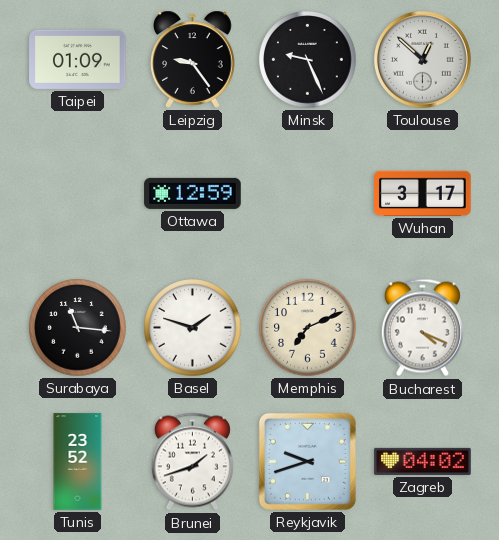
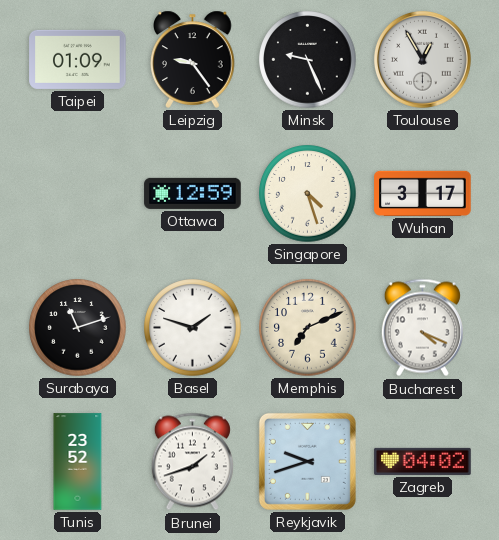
Toulouse: 12:52 -> 12:55
Singapore: none -> 4:27
Surabaya: 11:16 -> 11:12
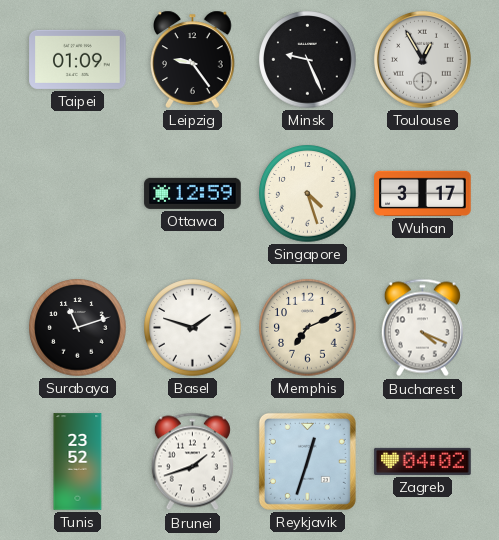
Reykjavik: 9:42 -> 12:33
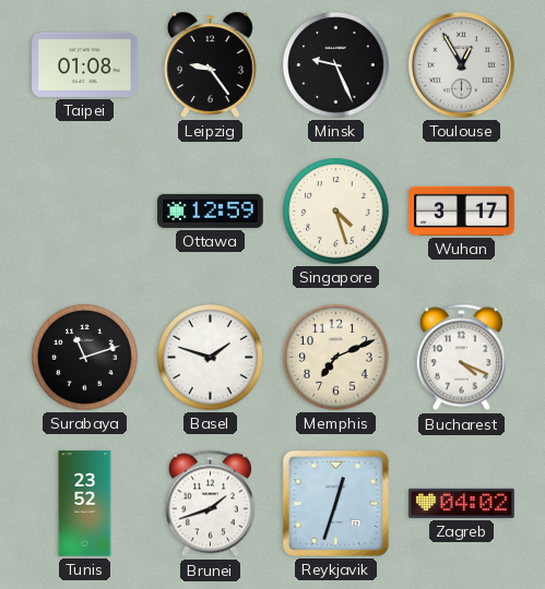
Taipei: 01:09 -> 01:08
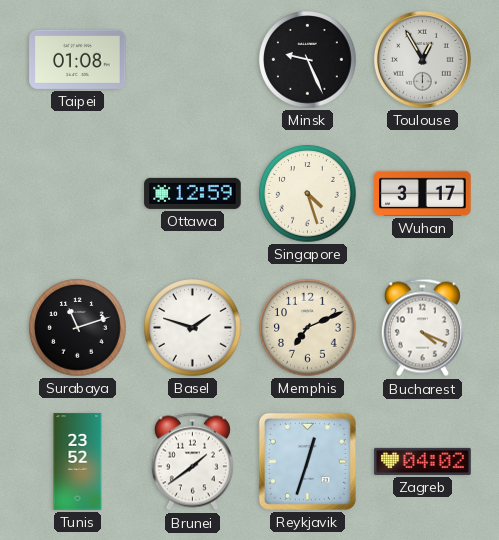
Leipzig: 9:24 -> none
Brunei: 1:42 -> 1:39
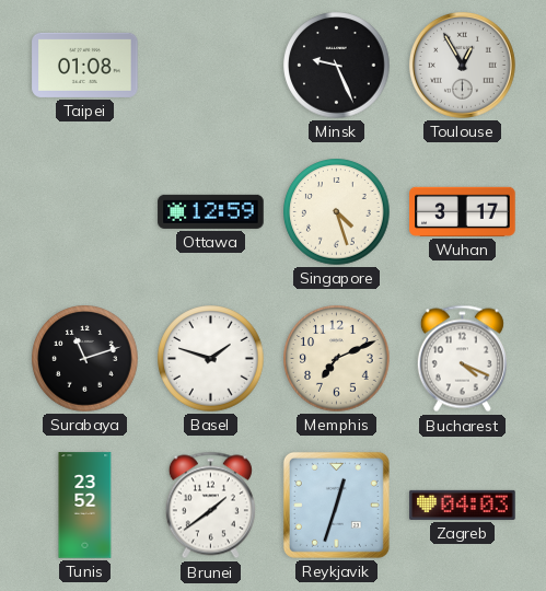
Zagreb: 04:02 -> 04:03
